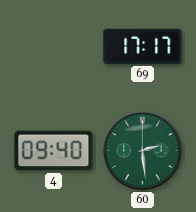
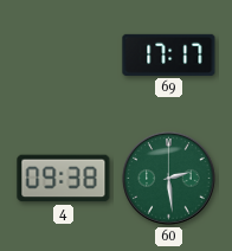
4: 09:40 -> 09:38
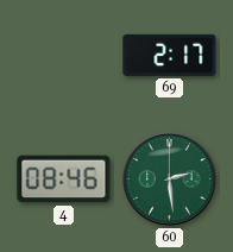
69: 17:17 -> 2:17
4: 09:38 -> 08:46
